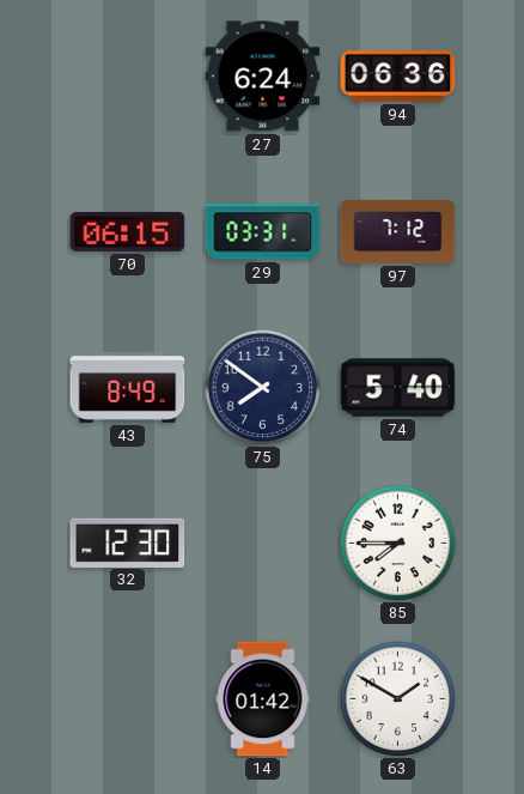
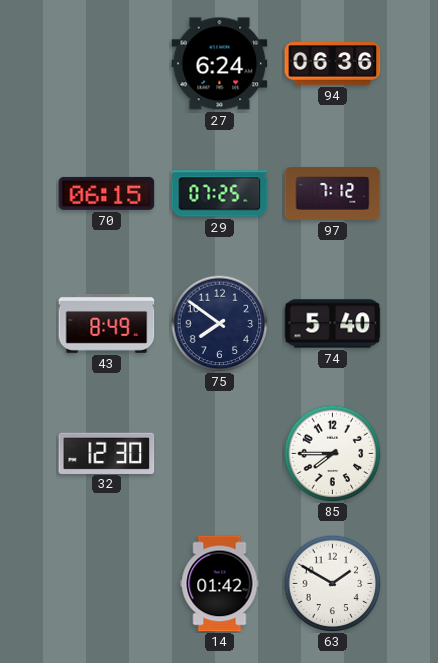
29: 03:31 -> 07:25
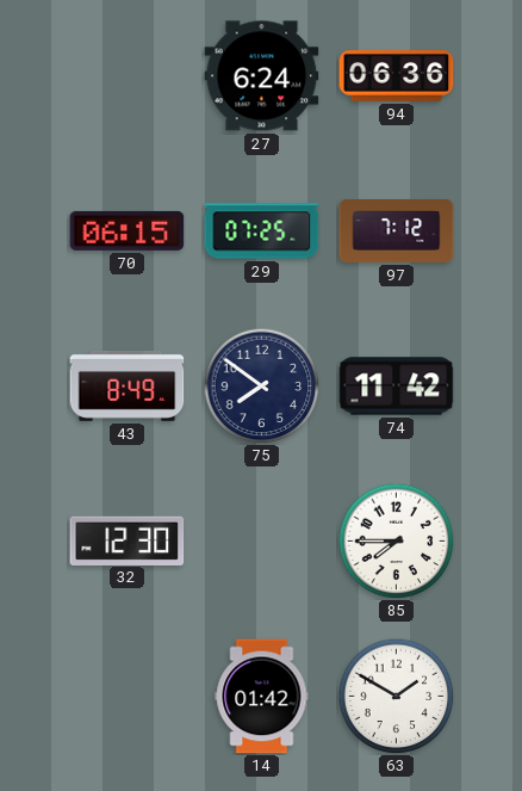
74: 5:40 -> 11:42
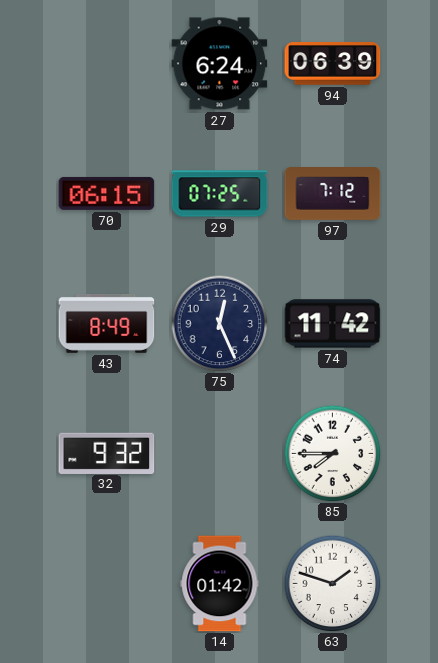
94: 06:36 -> 06:39
75: 7:51 -> 12:26
32: 12:30 -> 9:32
63: 1:50 -> 1:48
